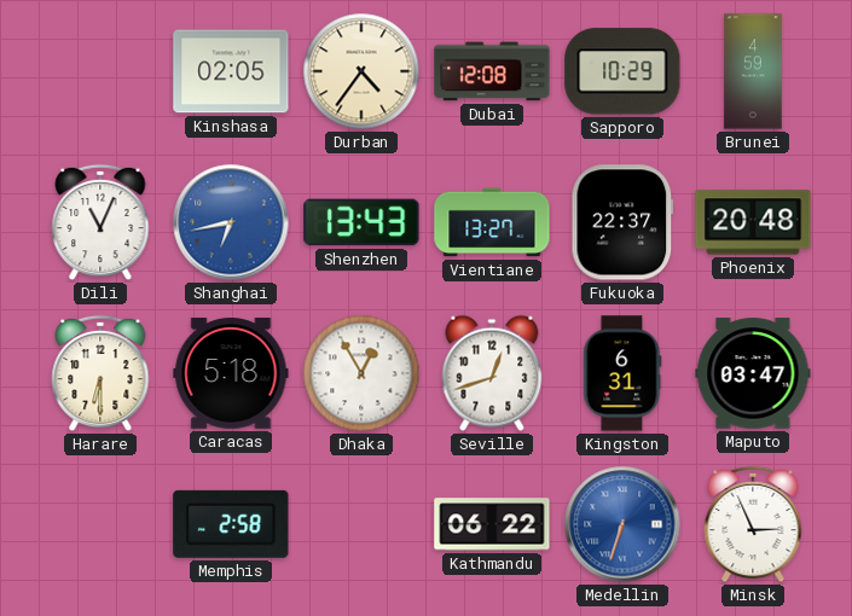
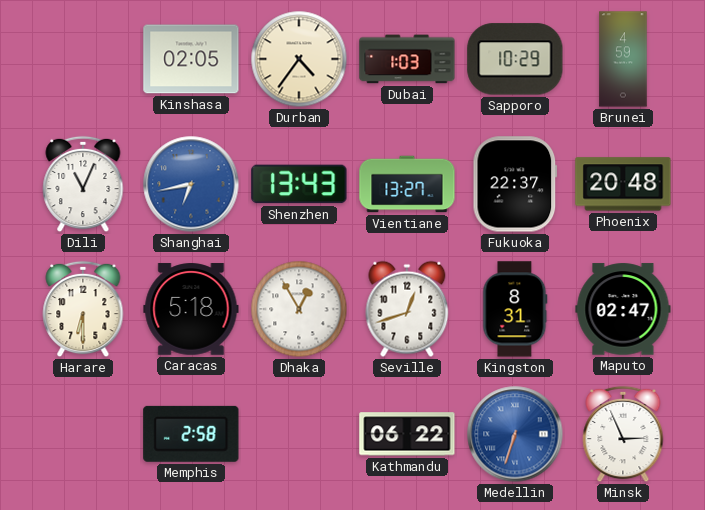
Dubai: 12:08 -> 1:03
Kingston: 6:31 -> 8:31
Maputo: 03:47 -> 02:47
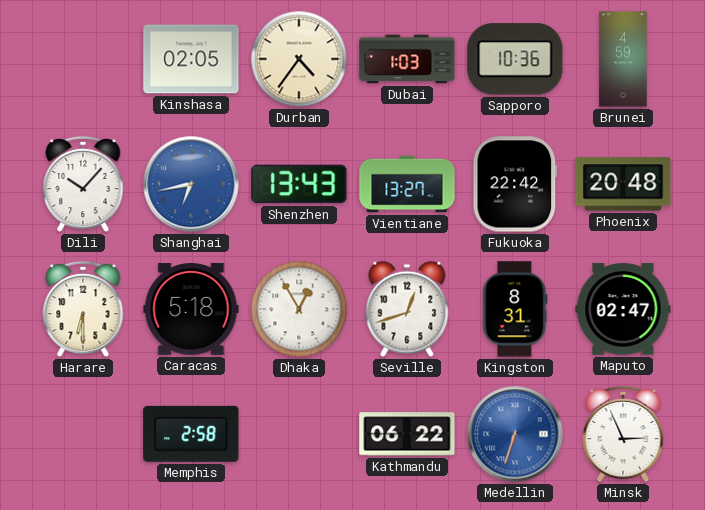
Sapporo: 10:29 -> 10:36
Dili: 11:04 -> 10:07
Fukuoka: 22:37 -> 22:42
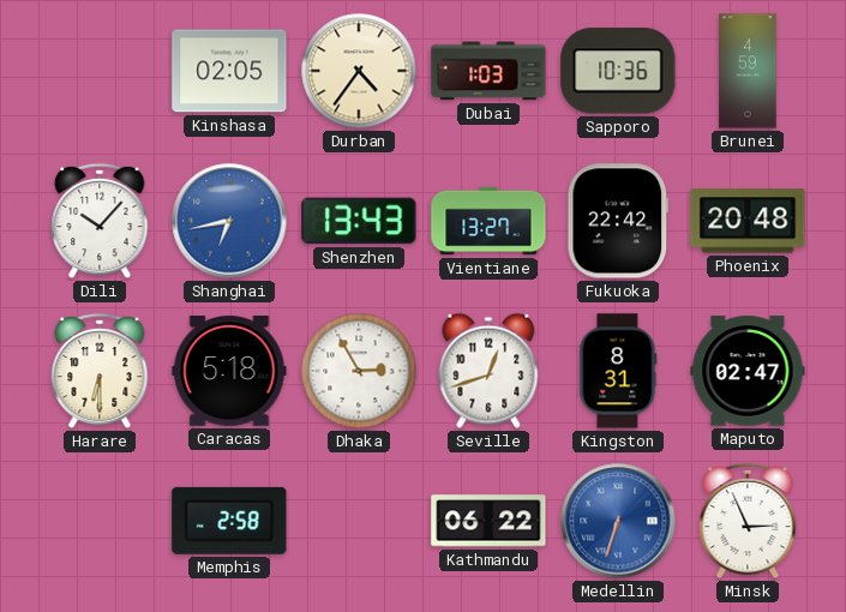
Dhaka: 12:55 -> 2:55
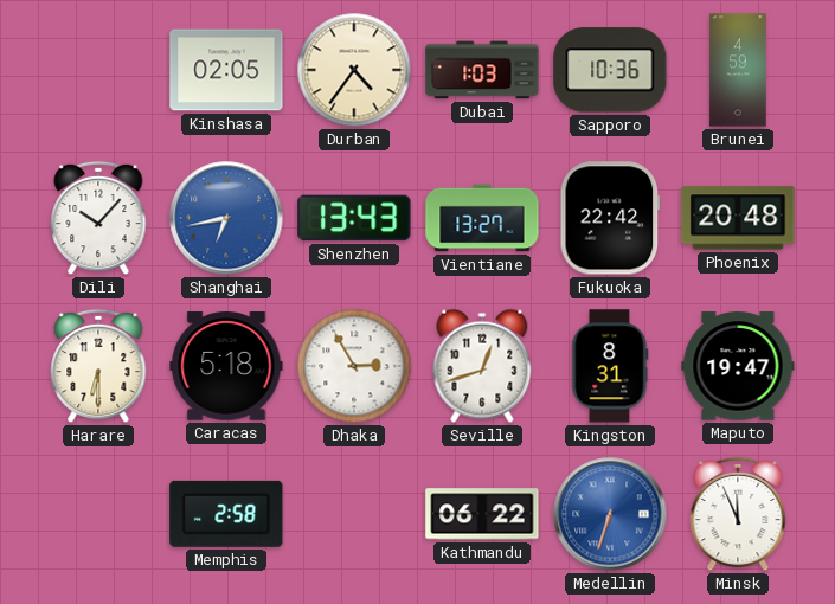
Maputo: 02:47 -> 19:47
Minsk: 2:56 -> 11:56
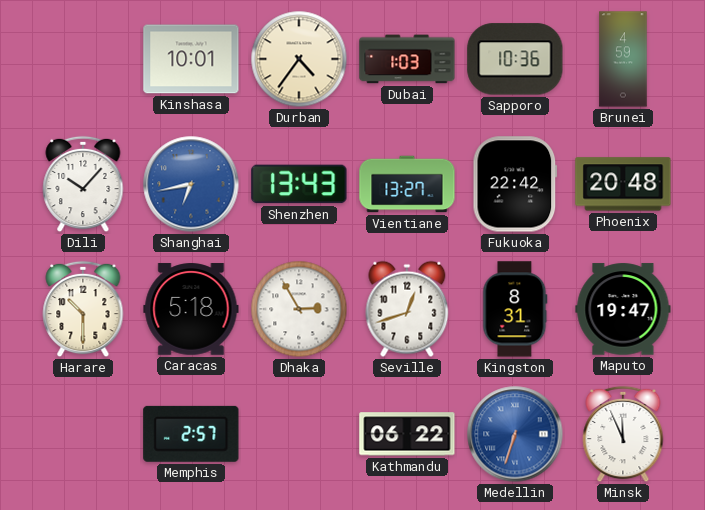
Kinshasa: 02:05 -> 10:01
Harare: 6:30 -> 10:30
Memphis: 2:58 -> 2:57
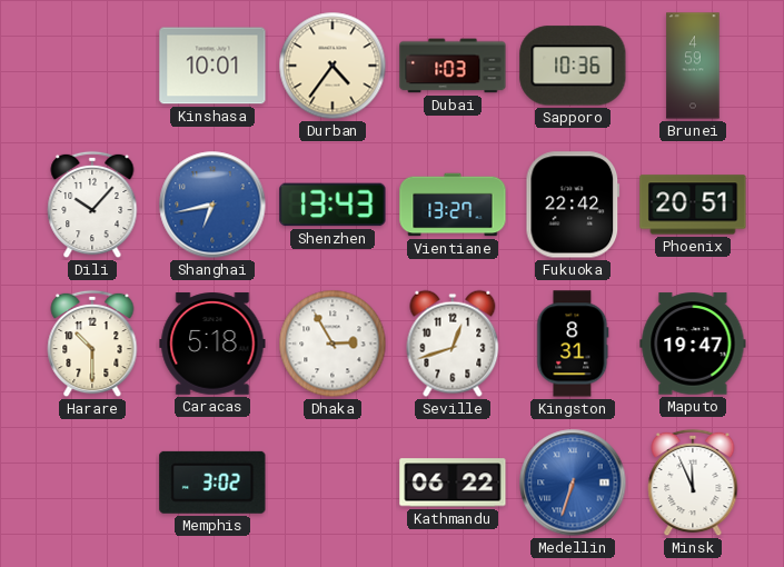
Phoenix: 20:48 -> 20:51
Memphis: 2:57 -> 3:02
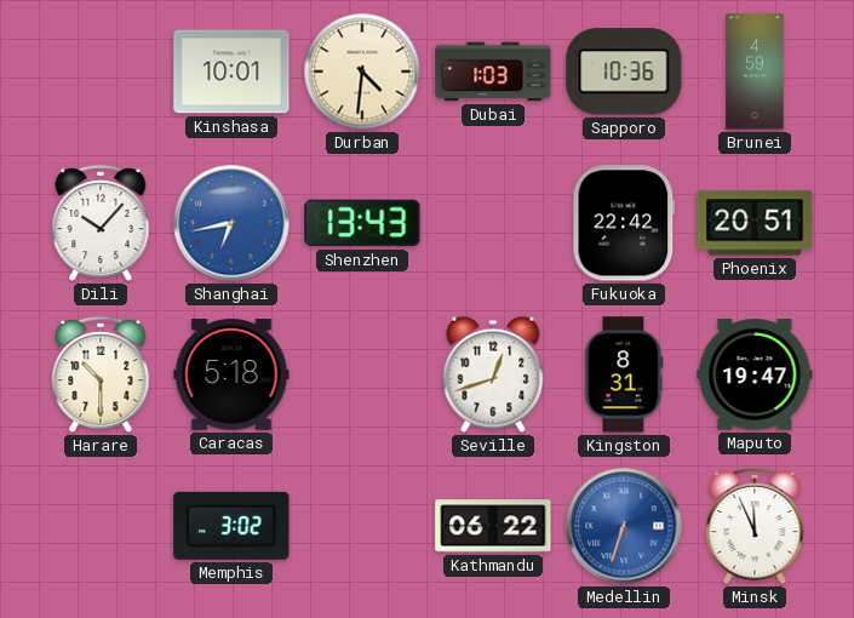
Durban: 4:36 -> 4:31
Vientiane: 13:27 -> none
Dhaka: 2:55 -> none
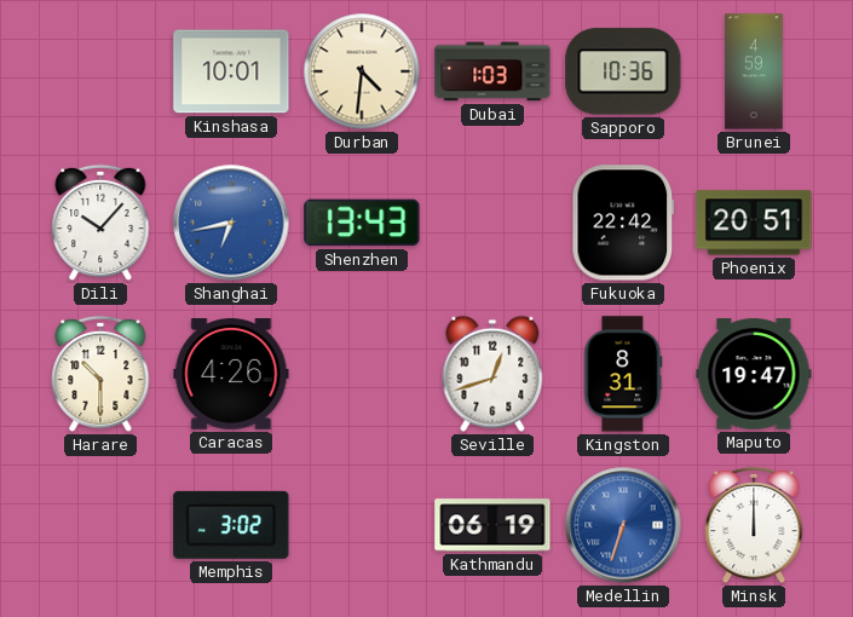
Caracas: 5:18 -> 4:26
Kathmandu: 06:22 -> 06:19
Minsk: 11:56 -> 12:00
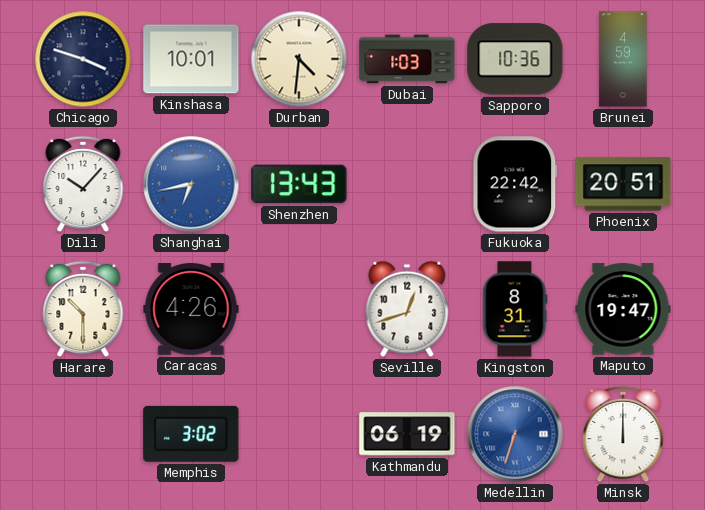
Chicago: none -> 3:48
